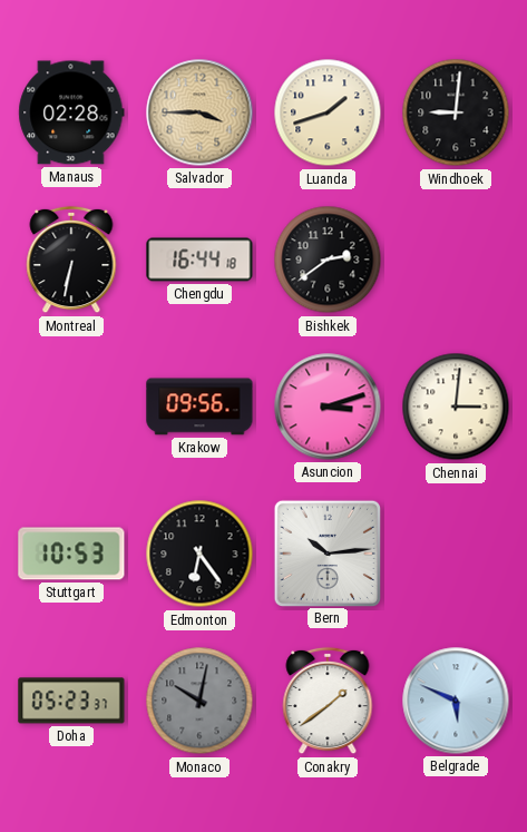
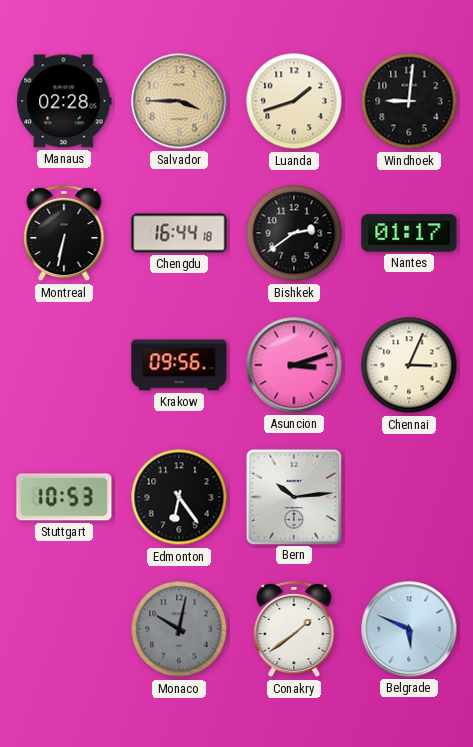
Nantes: none -> 01:17
Chennai: 3:01 -> 3:04
Doha: 05:23 -> none
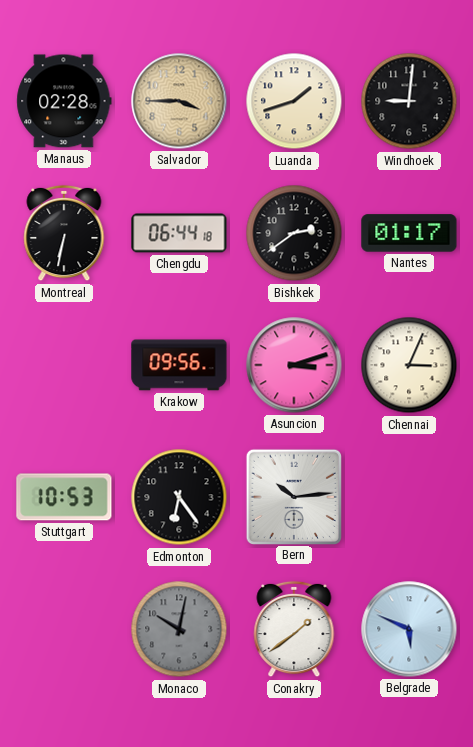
Chengdu: 16:44 -> 06:44
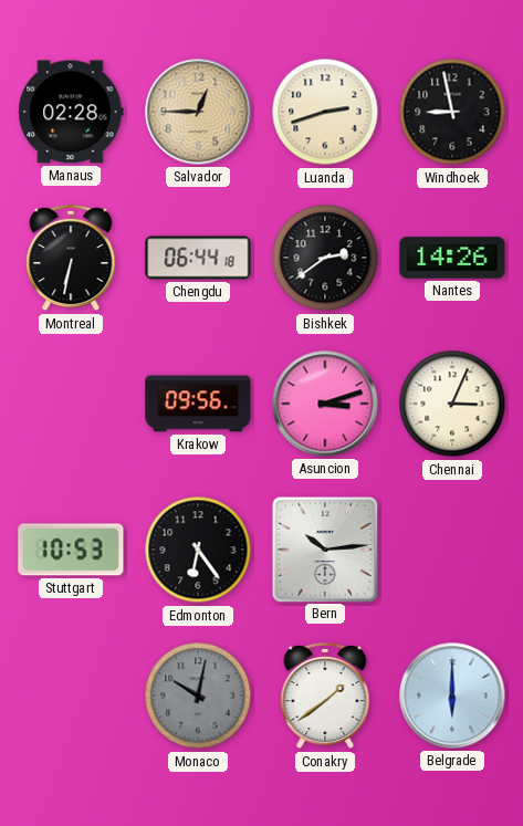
Salvador: 3:45 -> 12:45
Luanda: 1:42 -> 2:42
Windhoek: 9:01 -> 8:58
Nantes: 01:17 -> 14:26
Belgrade: 5:49 -> 6:00
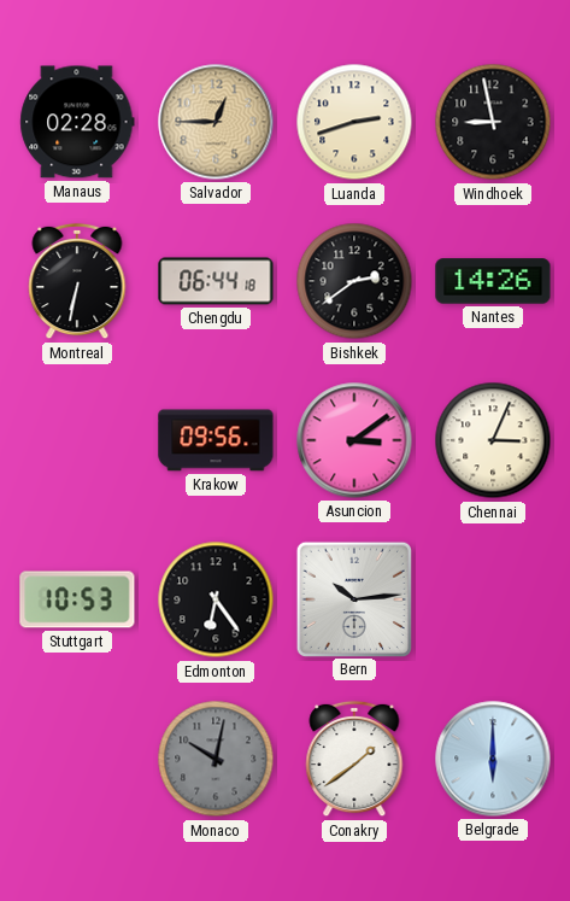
Asuncion: 3:12 -> 3:09
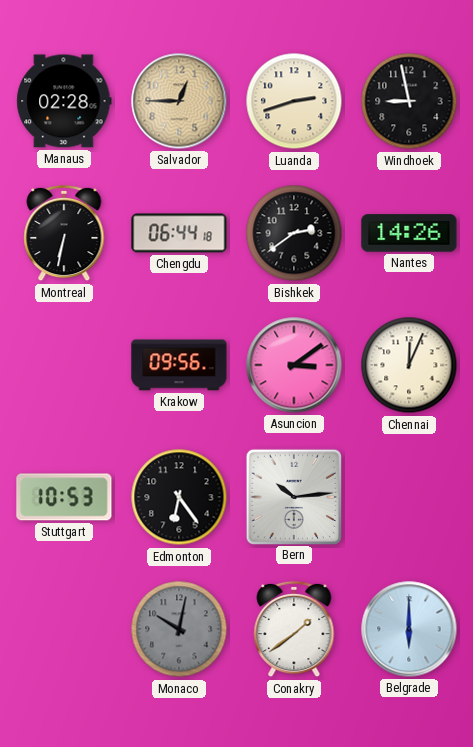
Chennai: 3:04 -> 12:04
